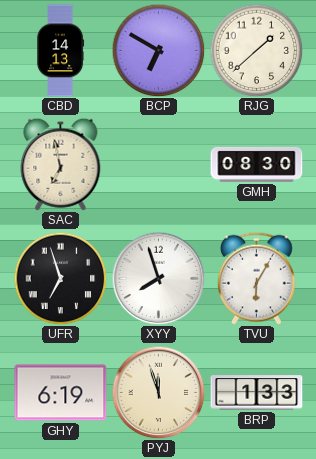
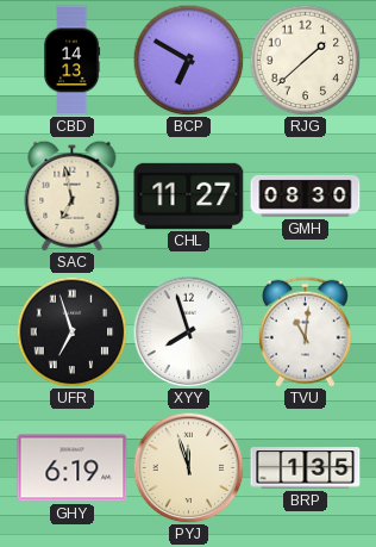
CHL: none -> 11:27
TVU: 6:05 -> 11:01
BRP: 1:33 -> 1:35
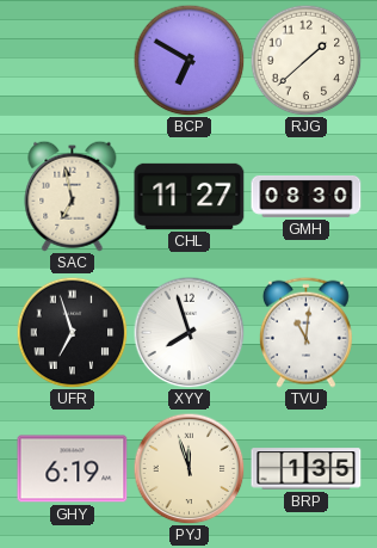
CBD: 14:13 -> none
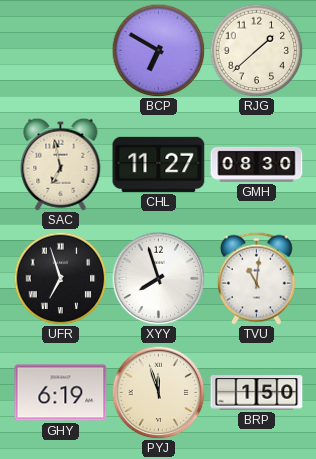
BRP: 1:35 -> 1:50
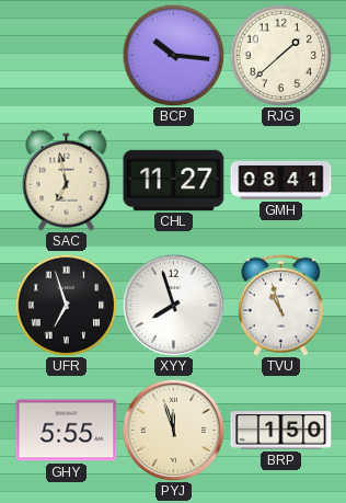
BCP: 6:50 -> 10:16
GMH: 08:30 -> 08:41
TVU: 11:01 -> 10:57
GHY: 6:19 -> 5:55
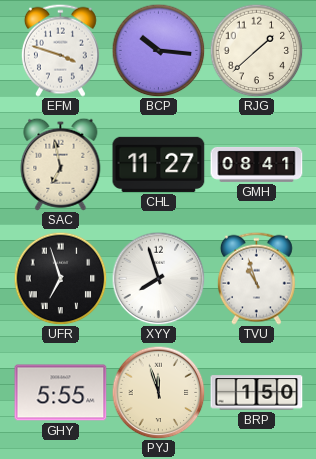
EFM: none -> 3:48
